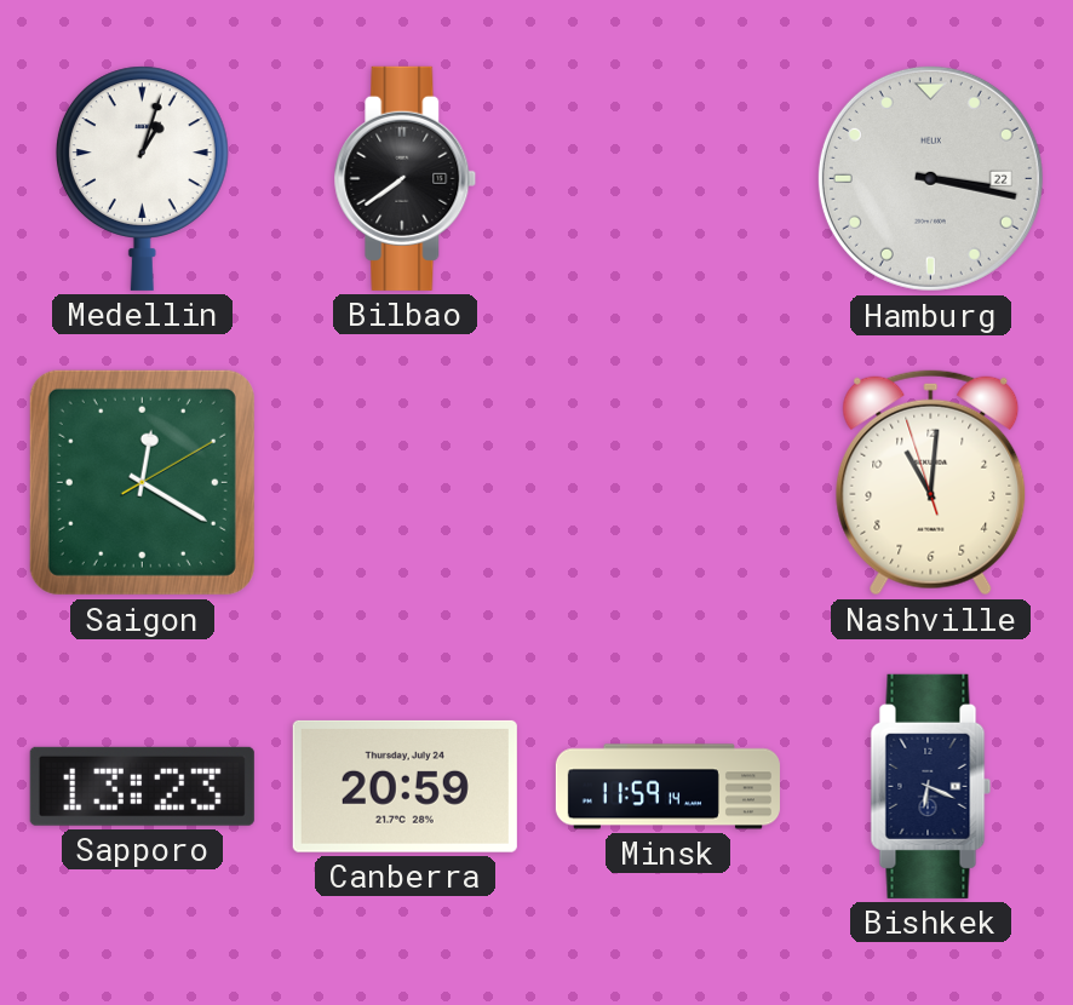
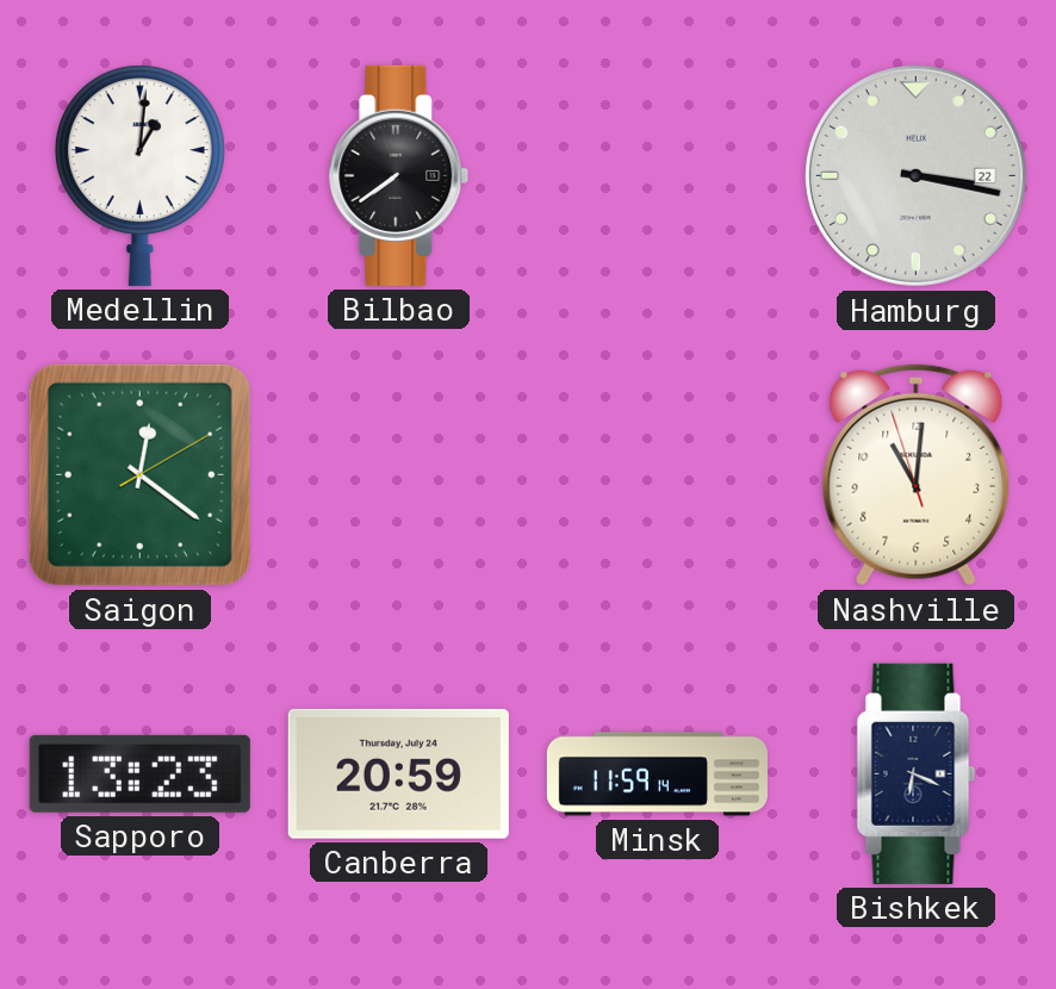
Medellin: 1:03 -> 1:01
Saigon: 12:20 -> 12:21
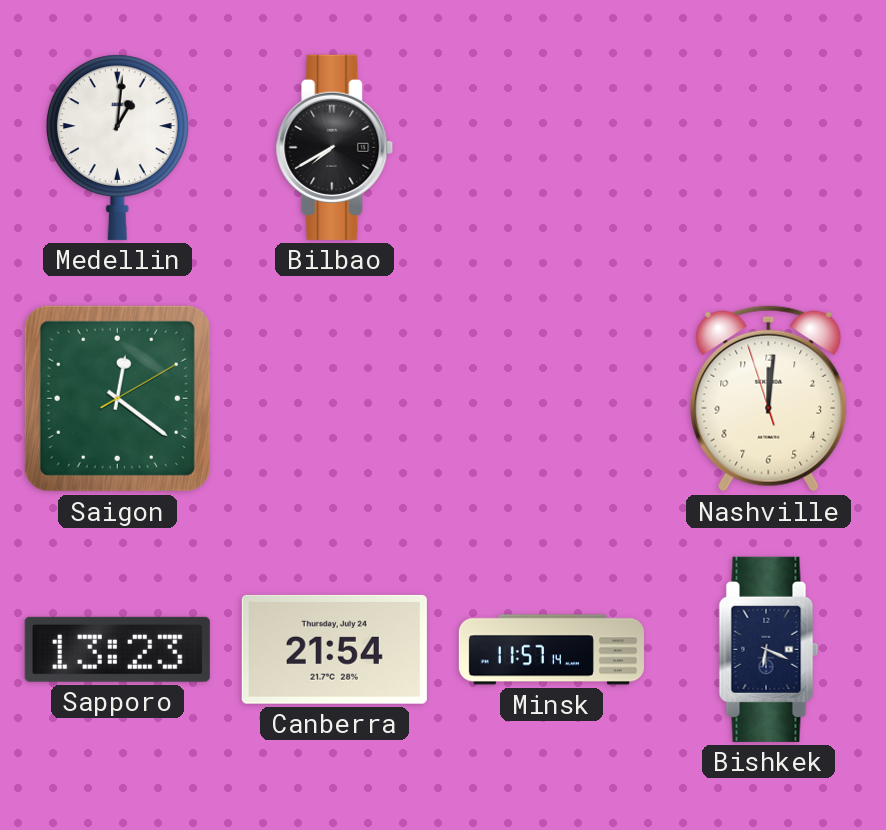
Bilbao: 7:39 -> 7:40
Hamburg: 3:17 -> none
Nashville: 11:00 -> 12:00
Canberra: 20:59 -> 21:54
Minsk: 11:59 -> 11:57
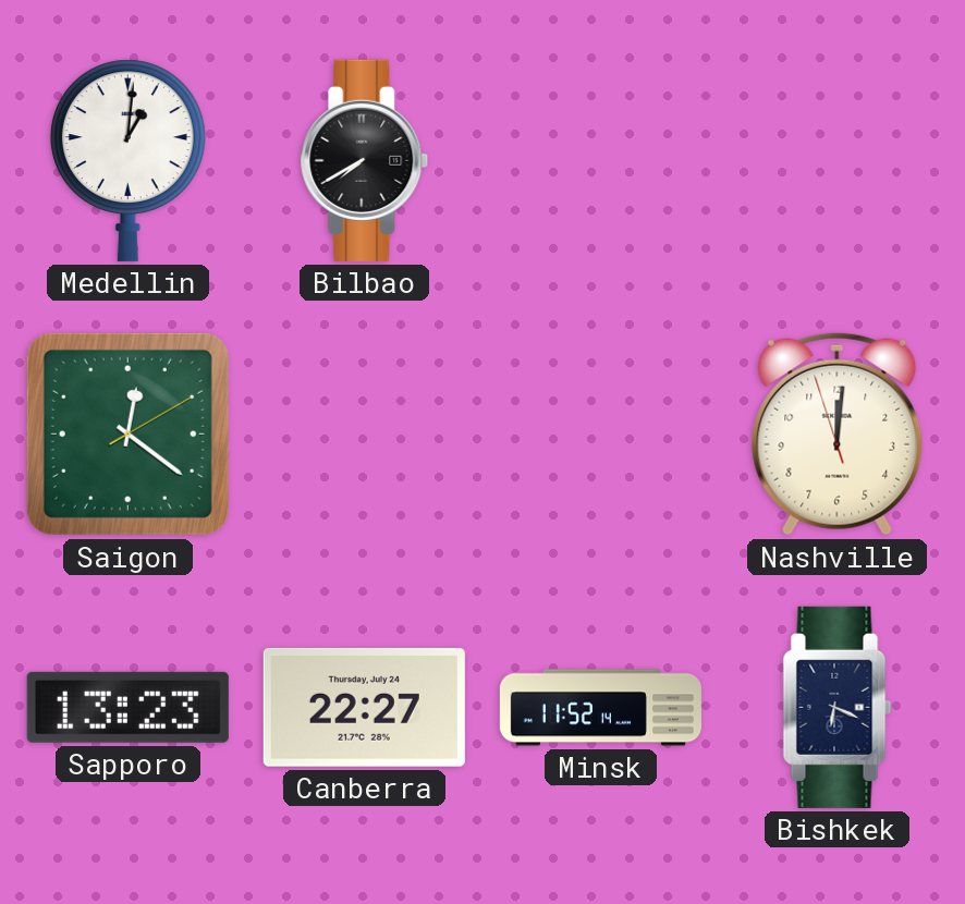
Canberra: 21:54 -> 22:27
Minsk: 11:57 -> 11:52
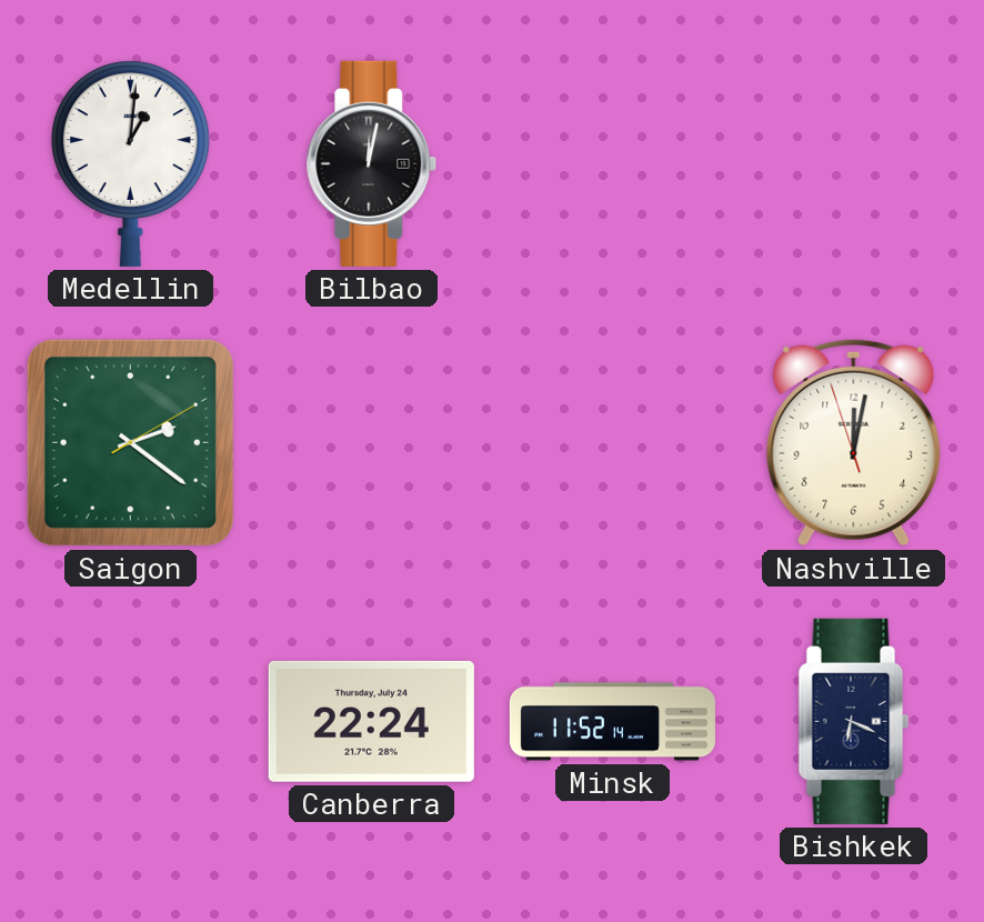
Bilbao: 7:40 -> 12:02
Saigon: 12:21 -> 2:21
Nashville: 12:00 -> 12:01
Sapporo: 13:23 -> none
Canberra: 22:27 -> 22:24
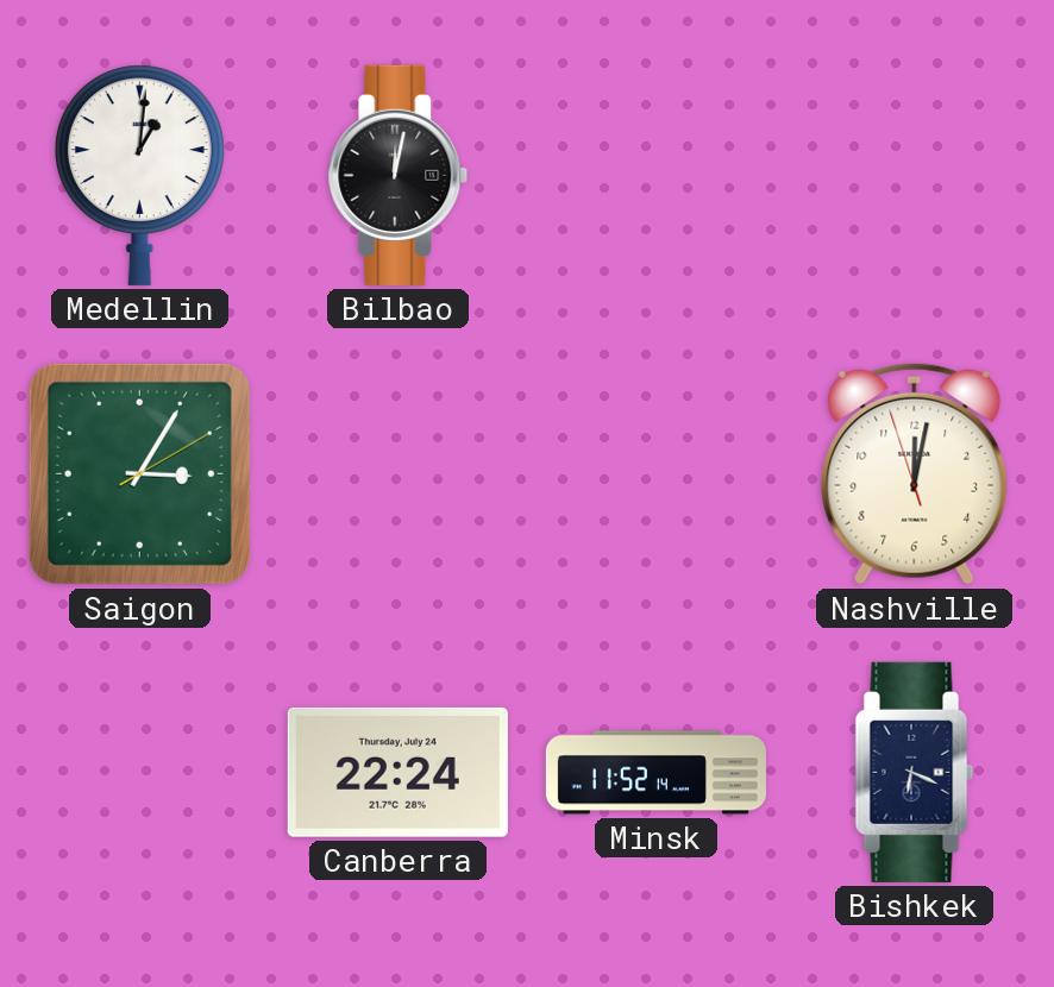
Saigon: 2:21 -> 3:05
